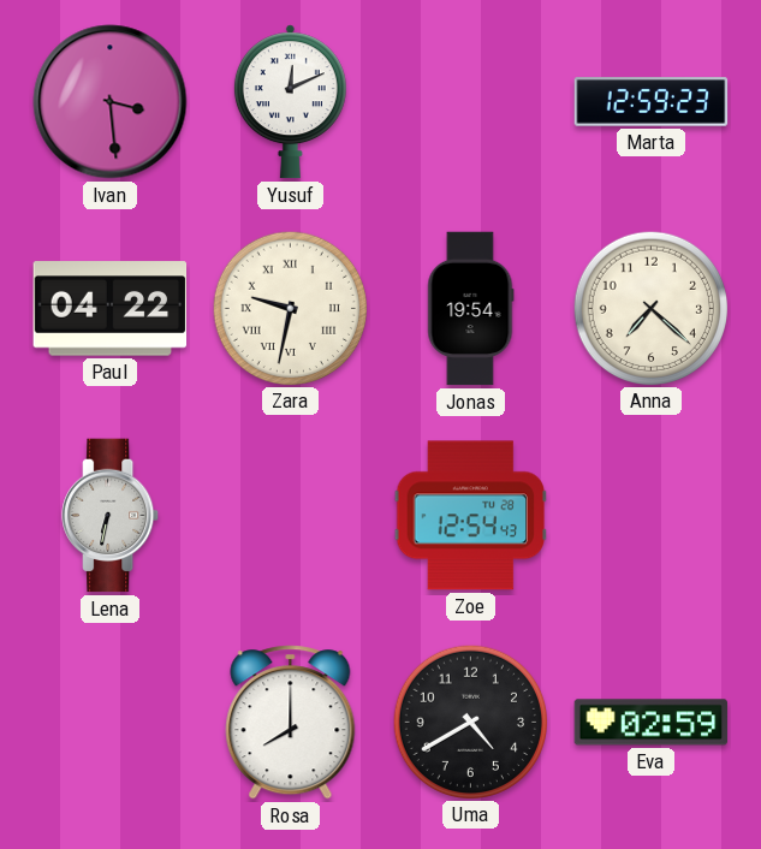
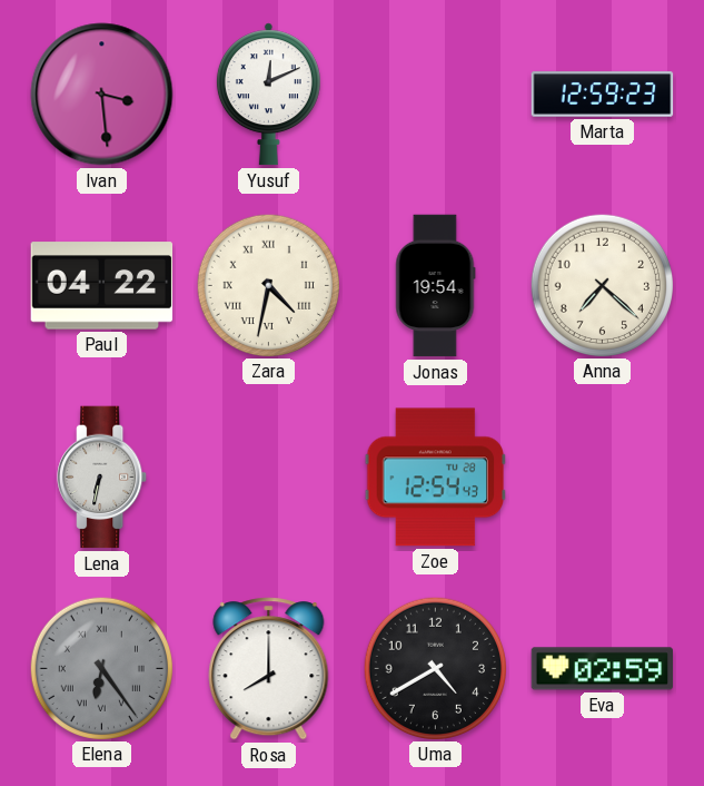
Zara: 9:32 -> 4:32
Elena: none -> 6:24
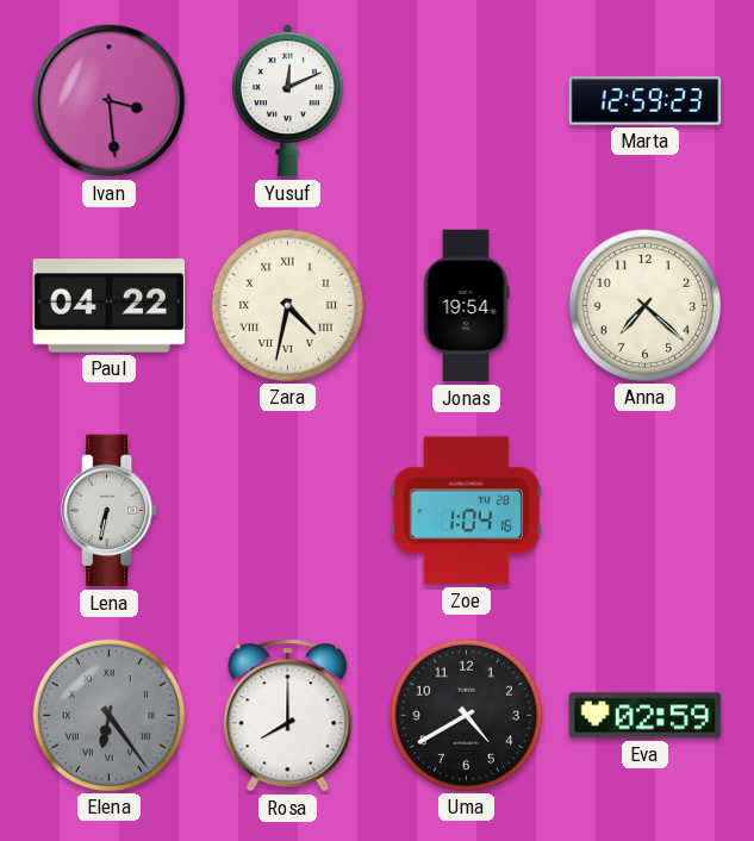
Zoe: 12:54 -> 1:04
